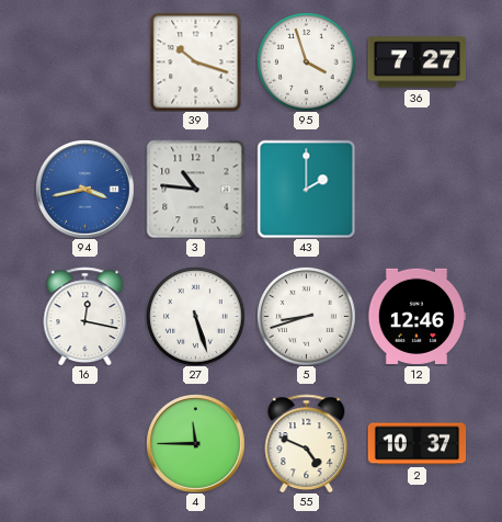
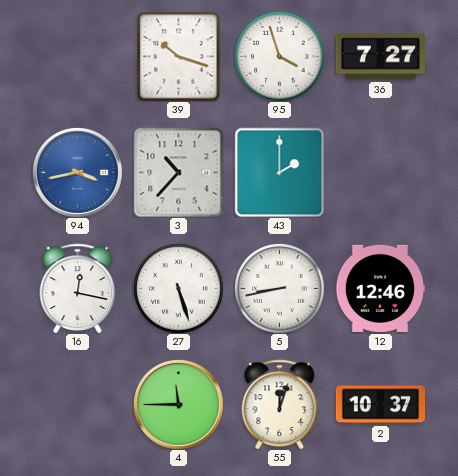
3: 10:46 -> 10:37
5: 8:42 -> 8:43
55: 4:49 -> 12:03
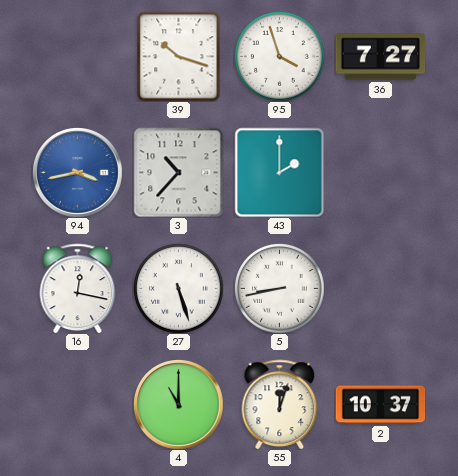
12: 12:46 -> none
4: 11:45 -> 11:00
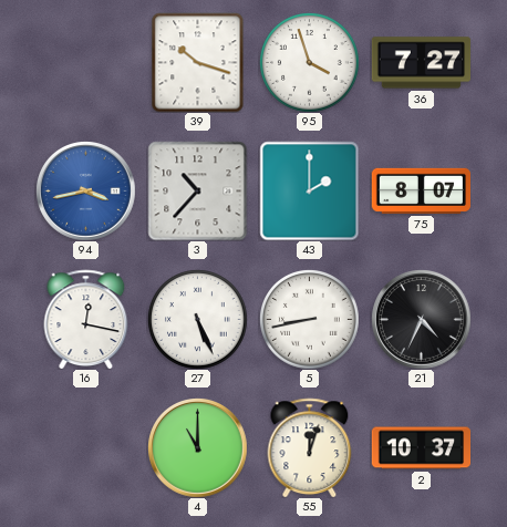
75: none -> 8:07
27: 5:27 -> 5:26
21: none -> 4:34
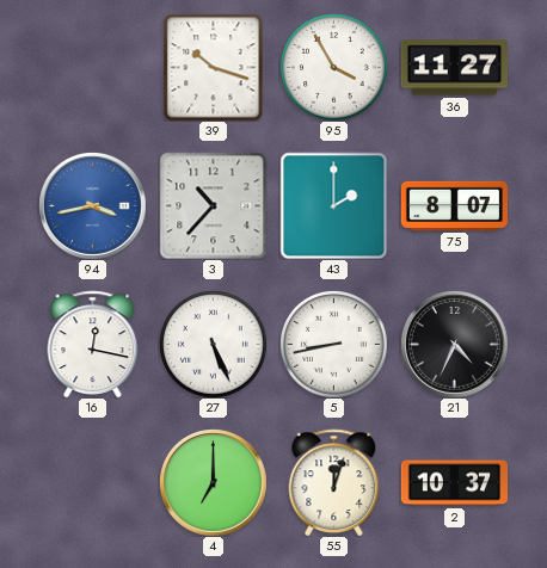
95: 3:57 -> 3:55
36: 7:27 -> 11:27
4: 11:00 -> 7:00
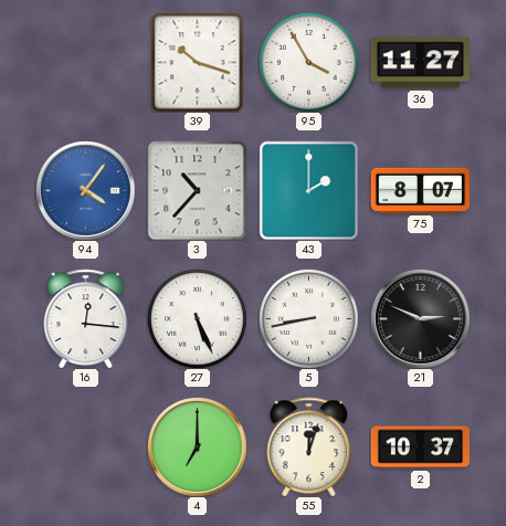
94: 3:43 -> 4:06
16: 12:17 -> 12:16
21: 4:34 -> 2:49
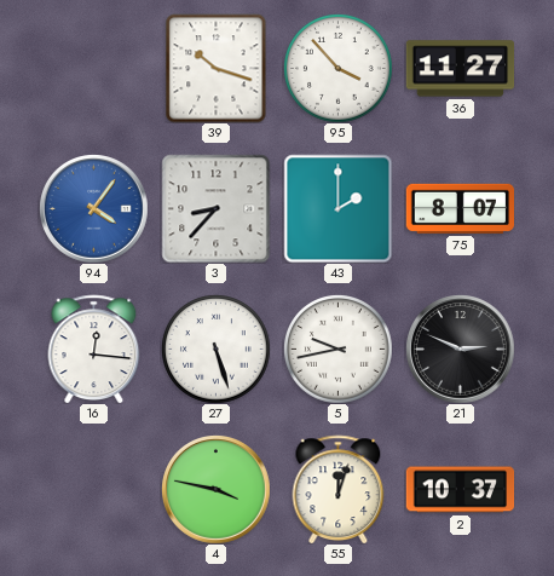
95: 3:55 -> 3:53
3: 10:37 -> 8:37
27: 5:26 -> 5:27
5: 8:43 -> 9:43
4: 7:00 -> 3:47
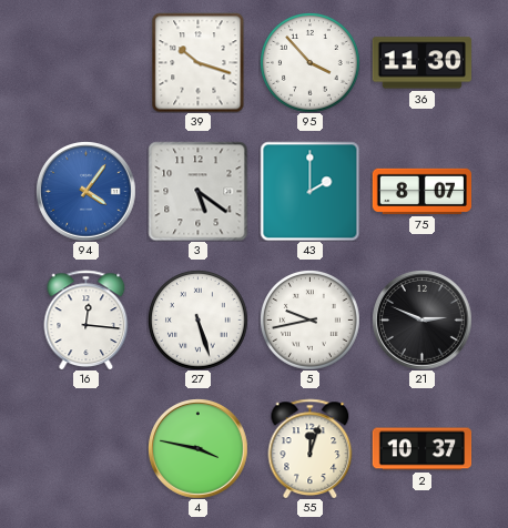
36: 11:27 -> 11:30
3: 8:37 -> 5:21
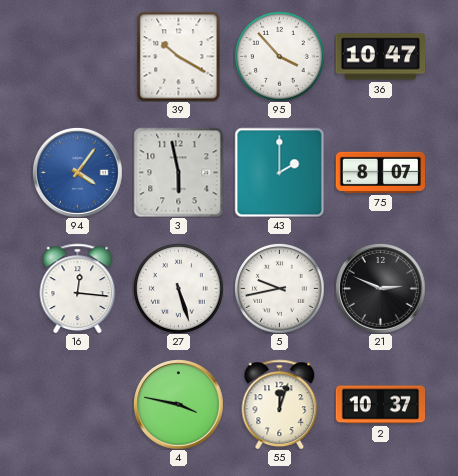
39: 10:18 -> 10:20
36: 11:30 -> 10:47
3: 5:21 -> 5:58
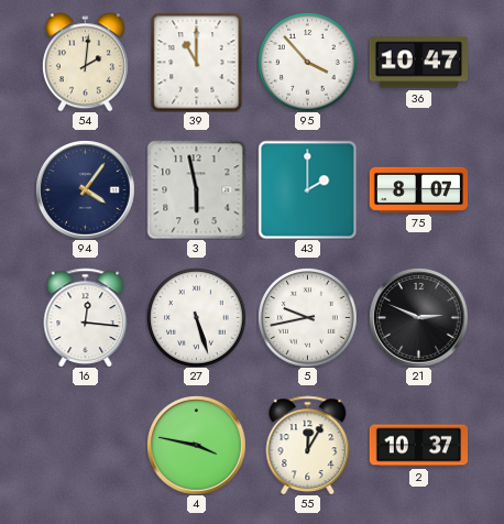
54: none -> 2:01
39: 10:20 -> 11:00
94 dial: blue -> navy
55: 12:03 -> 12:05
